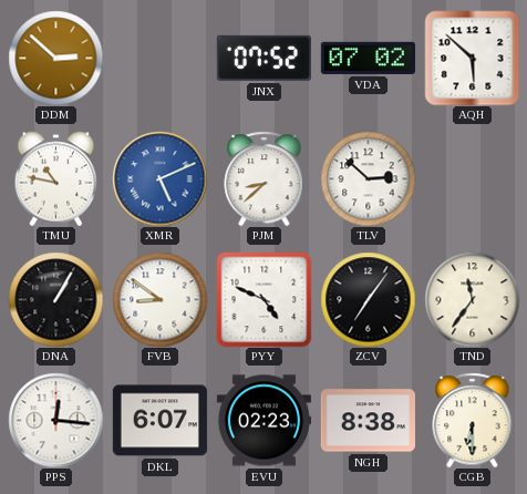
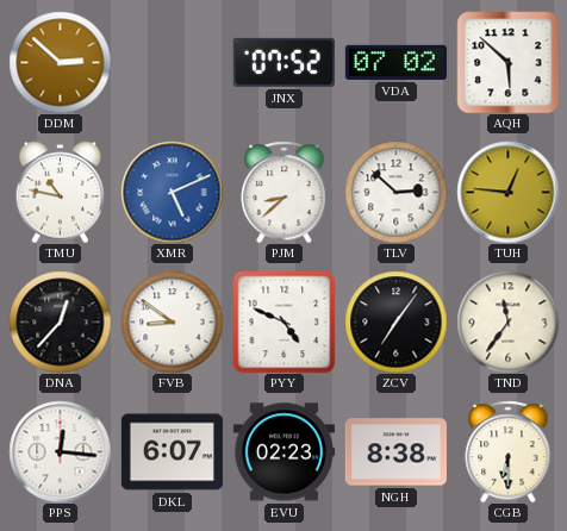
TUH: none -> 12:46
DNA: 1:05 -> 12:37
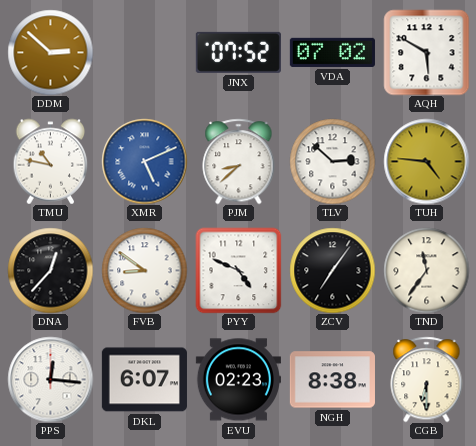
AQH: 5:52 -> 5:50
TUH: 12:46 -> 4:46
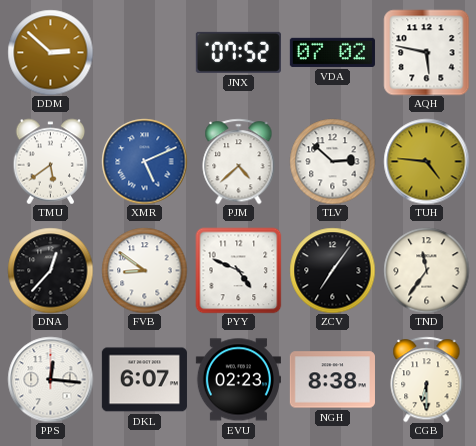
AQH: 5:50 -> 5:47
TMU: 10:47 -> 5:39
PJM: 8:38 -> 4:38
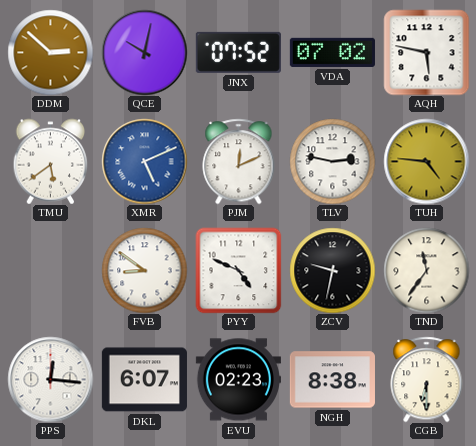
QCE: none -> 10:02
PJM: 4:38 -> 12:11
TLV: 2:52 -> 2:47
DNA: 12:37 -> none
ZCV: 7:06 -> 9:32
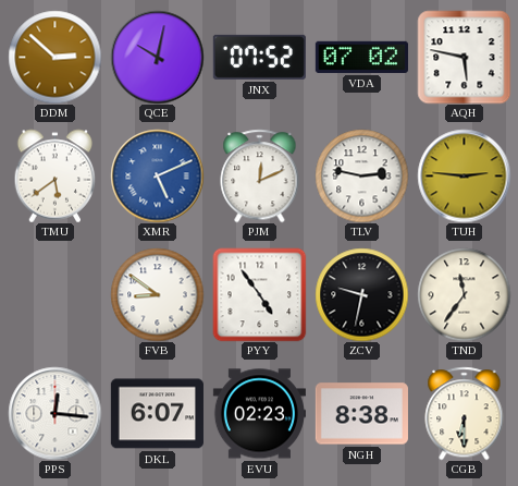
TUH: 4:46 -> 2:46
PYY: 4:49 -> 4:54
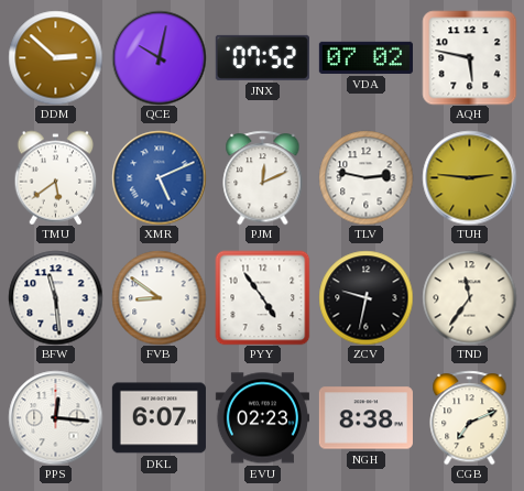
BFW: none -> 11:29
CGB: 6:30 -> 7:11
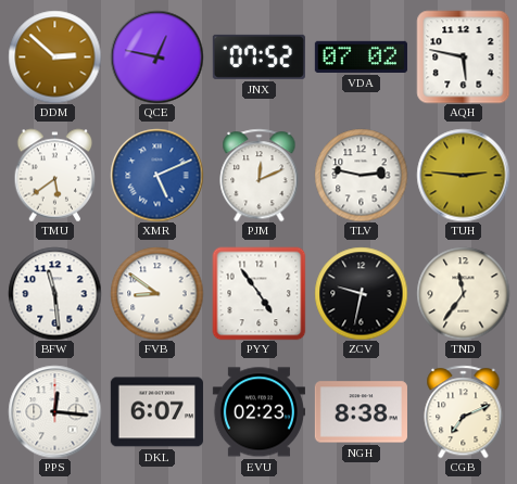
QCE: 10:02 -> 12:47
